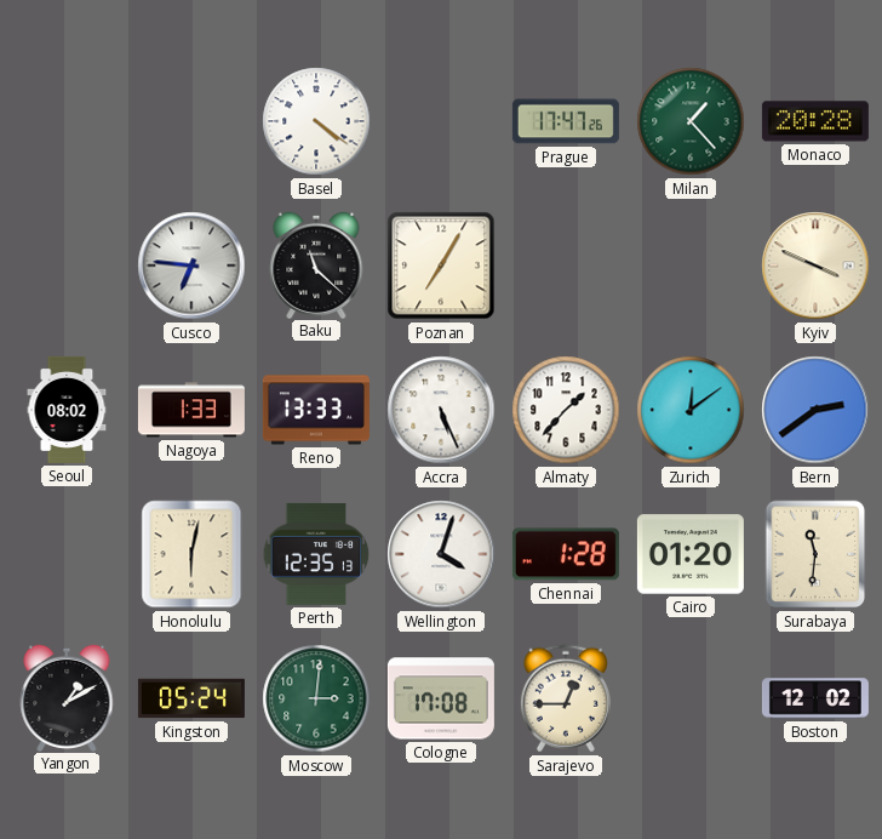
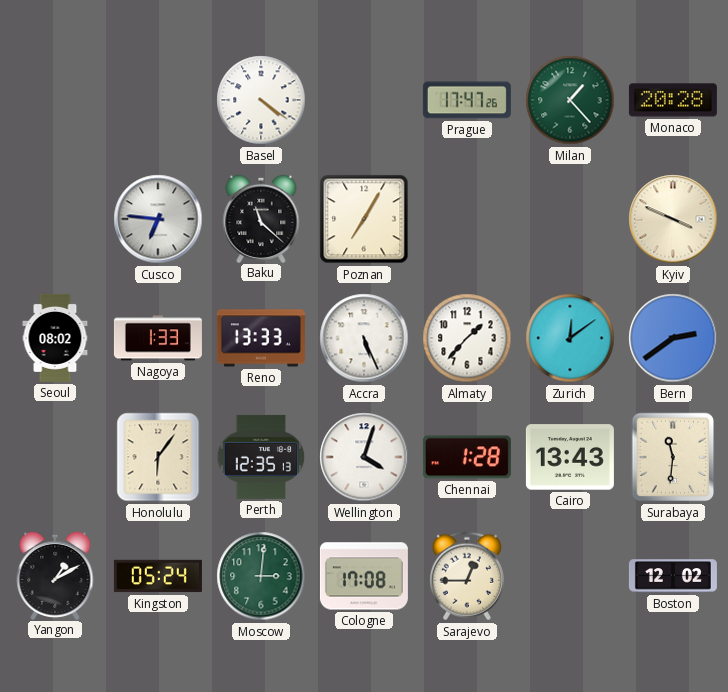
Honolulu: 6:02 -> 6:06
Cairo: 01:20 -> 13:43
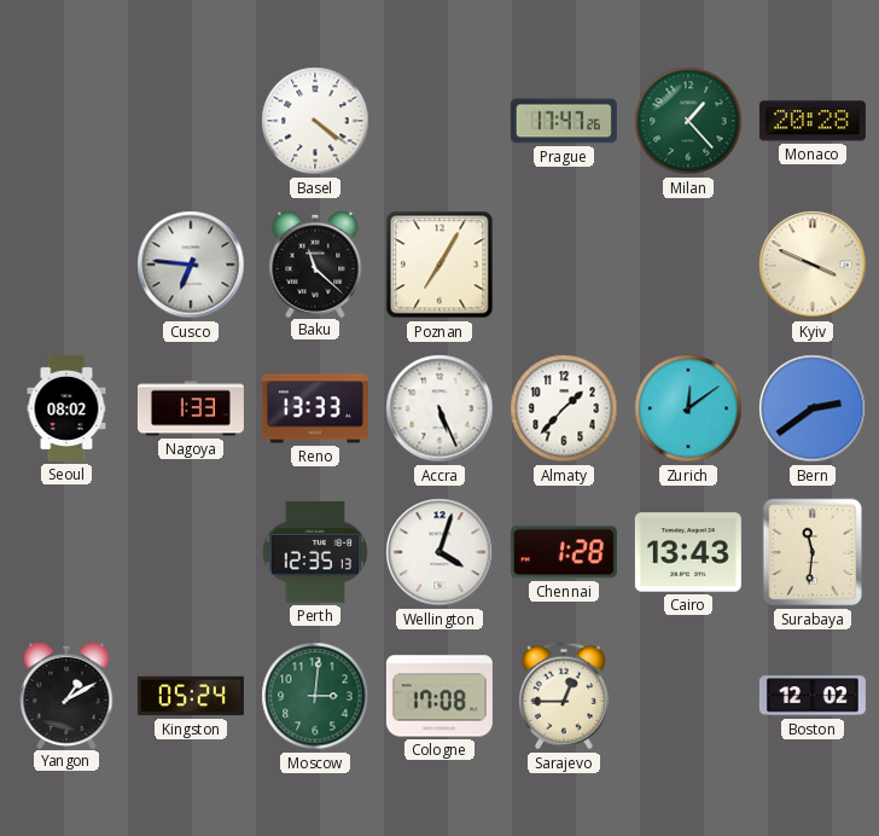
Honolulu: 6:06 -> none
